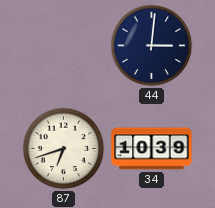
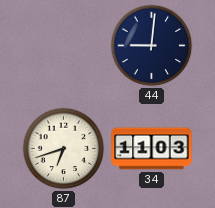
44: 3:01 -> 9:01
34: 10:39 -> 11:03
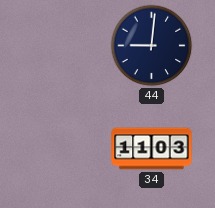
87: 6:42 -> none
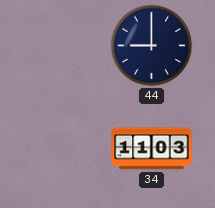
44: 9:01 -> 9:00
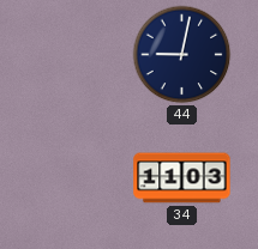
44: 9:00 -> 9:02
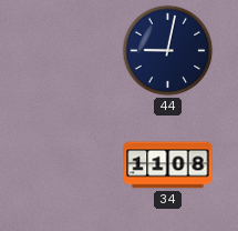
34: 11:03 -> 11:08
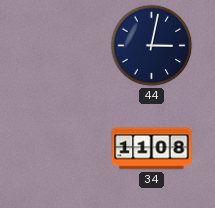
44: 9:02 -> 3:02
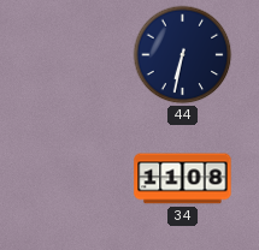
44: 3:02 -> 6:32
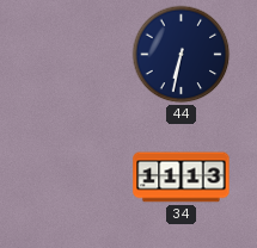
34: 11:08 -> 11:13
